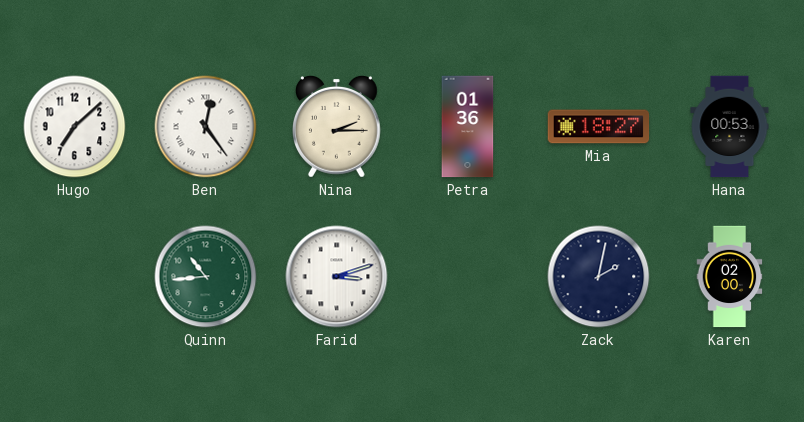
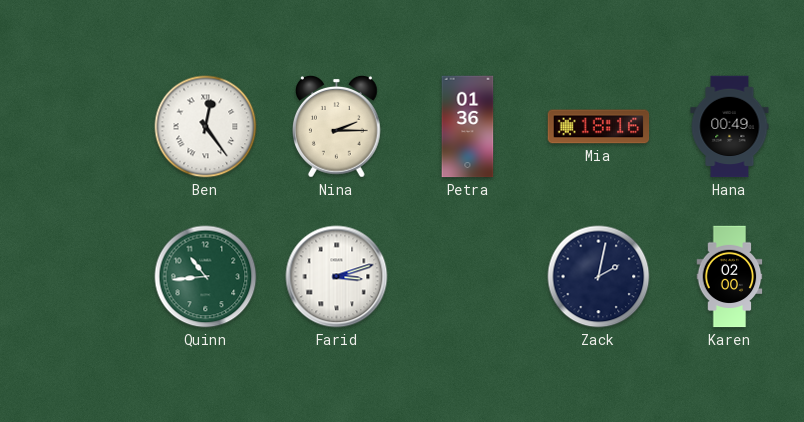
Hugo: 7:08 -> none
Mia: 18:27 -> 18:16
Hana: 00:53 -> 00:49
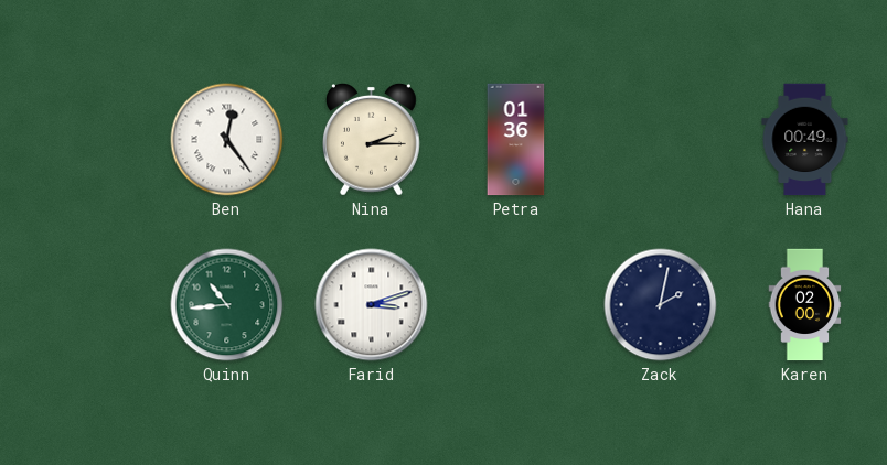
Mia: 18:16 -> none
